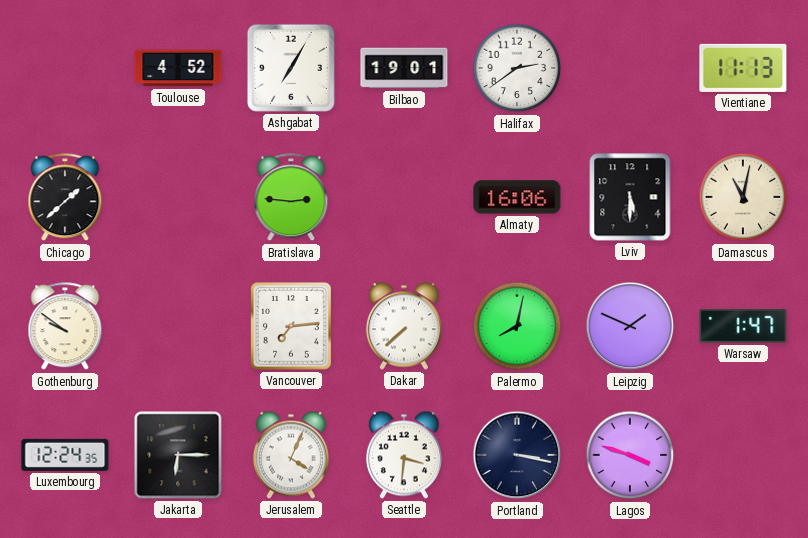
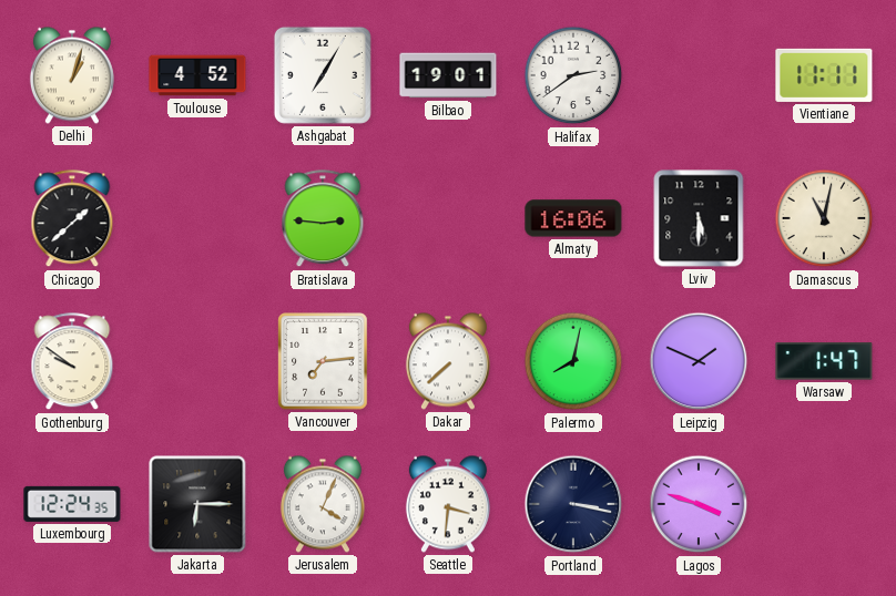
Delhi: none -> 1:03
Vientiane: 11:13 -> 11:11
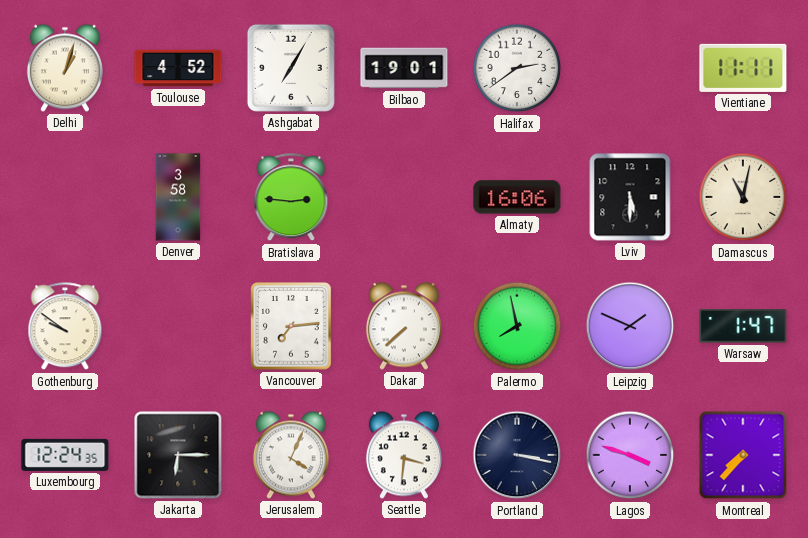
Chicago: 1:38 -> none
Denver: none -> 3:58
Palermo: 8:02 -> 7:58
Montreal: none -> 7:37
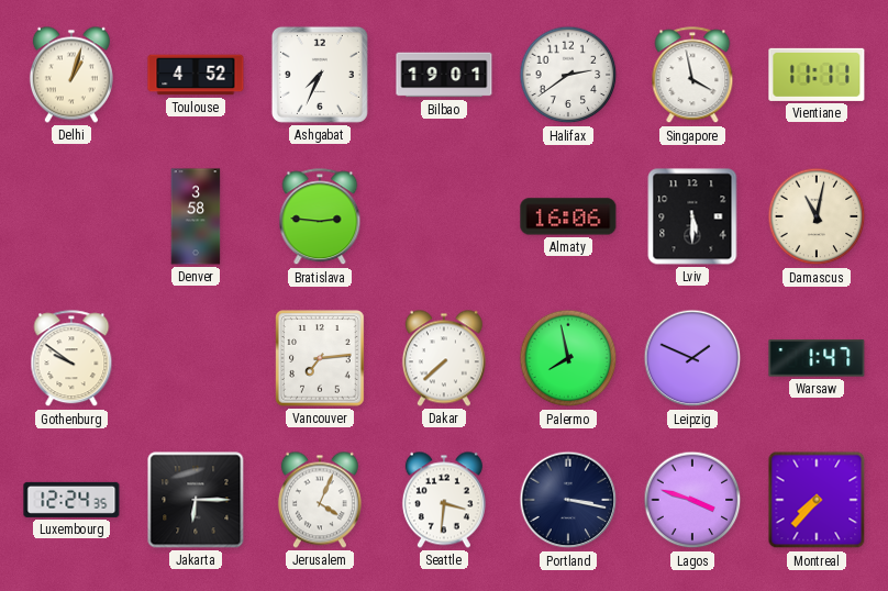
Ashgabat: 7:05 -> 7:34
Singapore: none -> 3:58
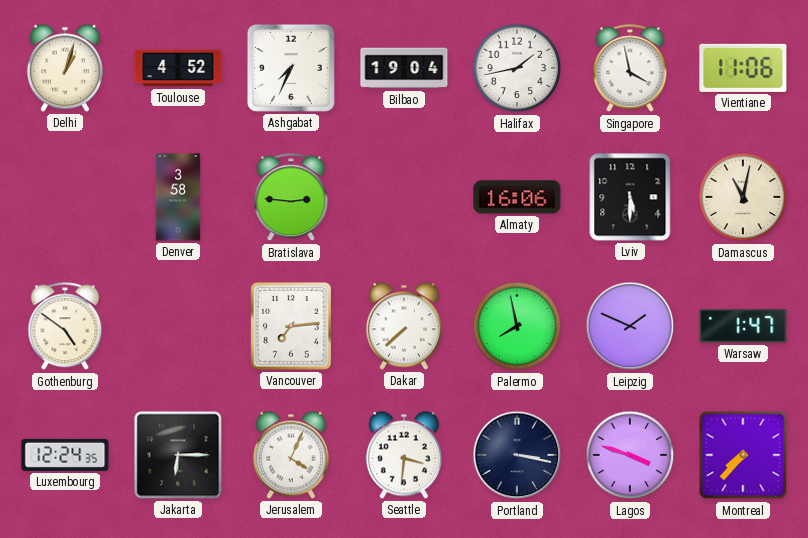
Bilbao: 19:01 -> 19:04
Halifax: 2:39 -> 1:43
Vientiane: 11:11 -> 11:06
Gothenburg: 9:51 -> 4:51
